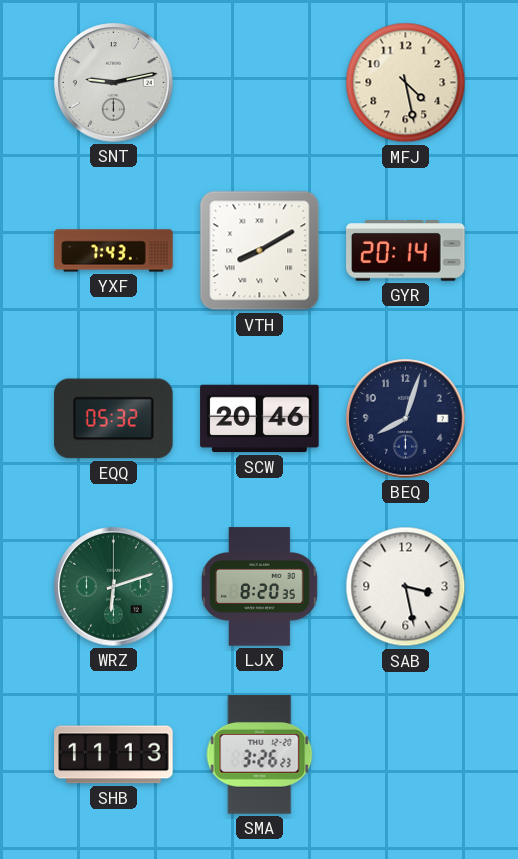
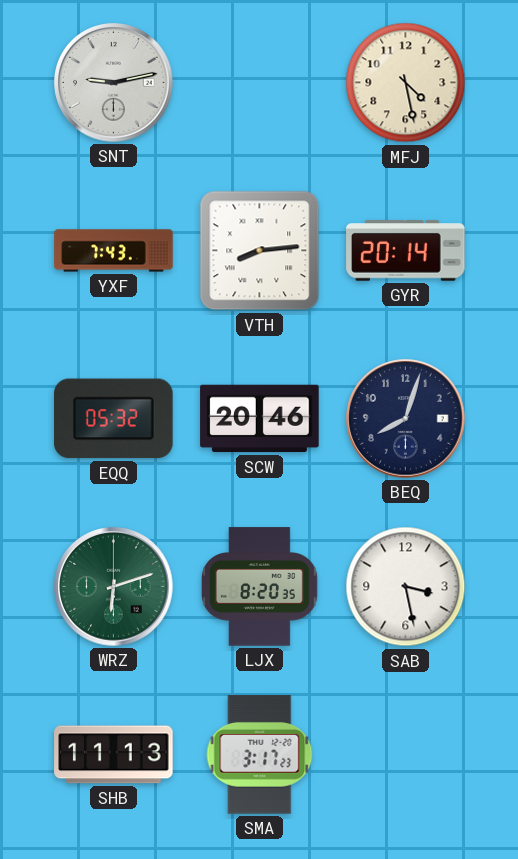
VTH: 8:10 -> 8:14
SMA: 3:26 -> 3:17
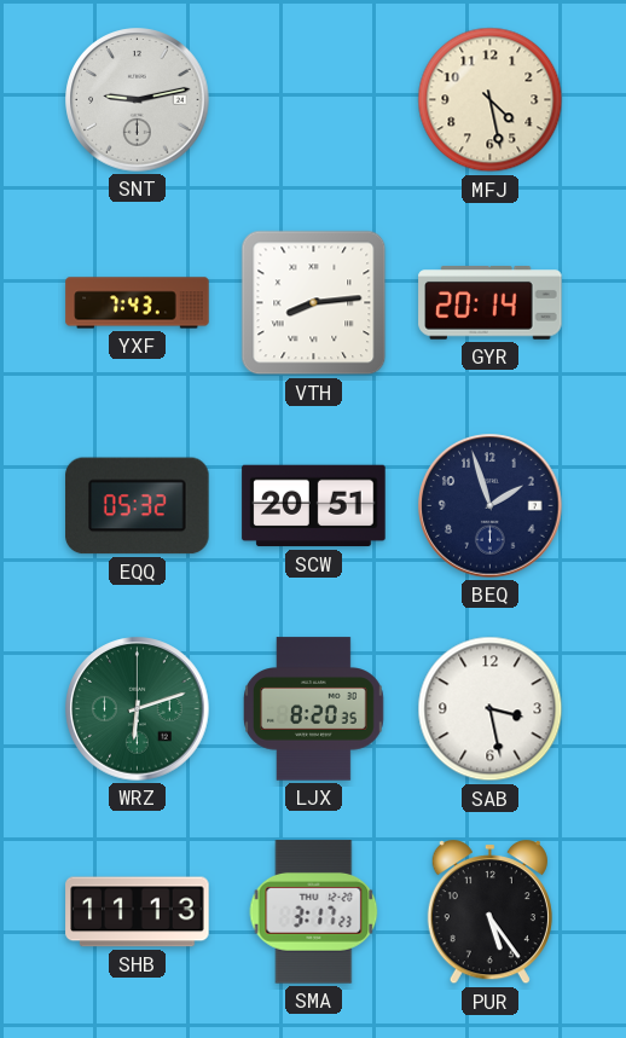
SCW: 20:46 -> 20:51
BEQ: 8:03 -> 1:57
PUR: none -> 5:24
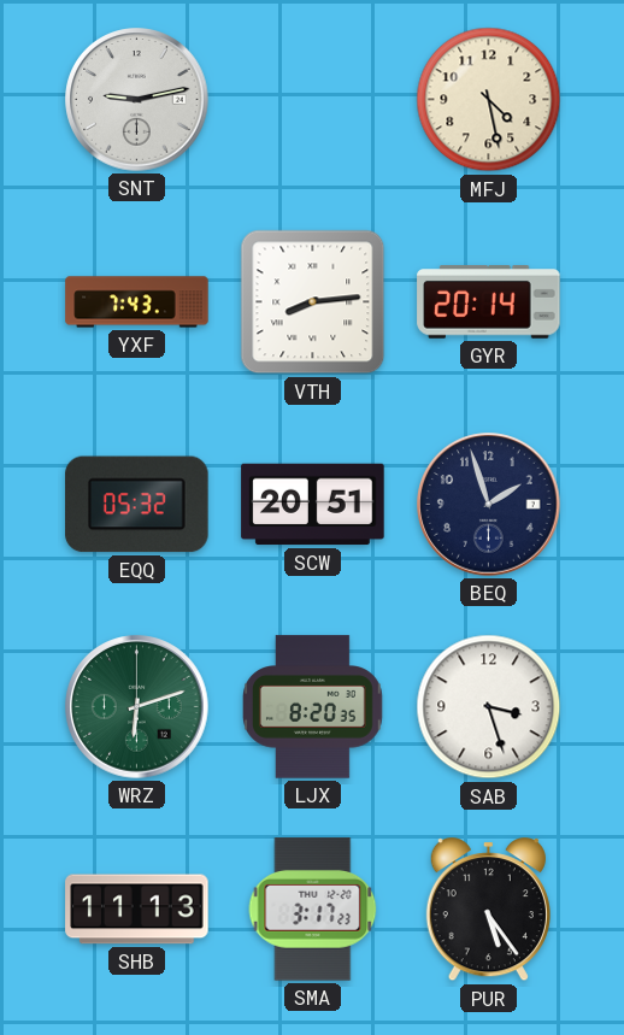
SAB: 3:28 -> 3:27
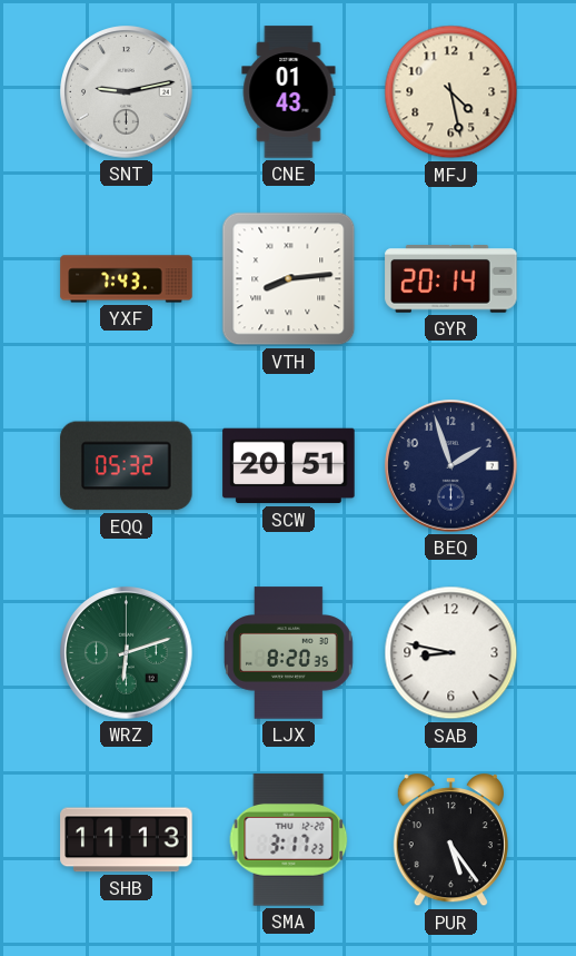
CNE: none -> 01:43
SAB: 3:27 -> 8:47
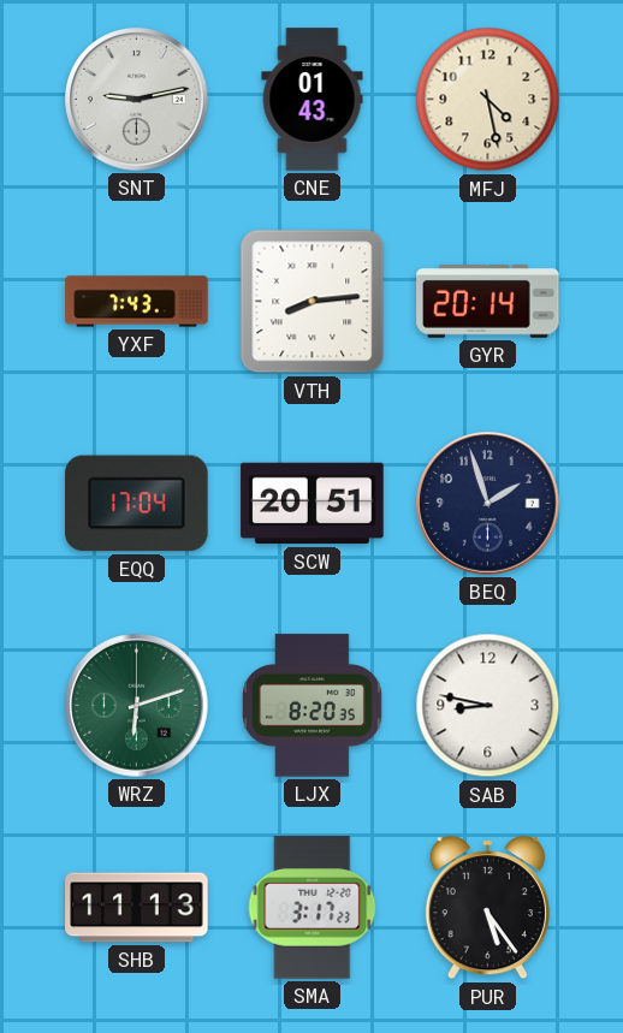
EQQ: 05:32 -> 17:04
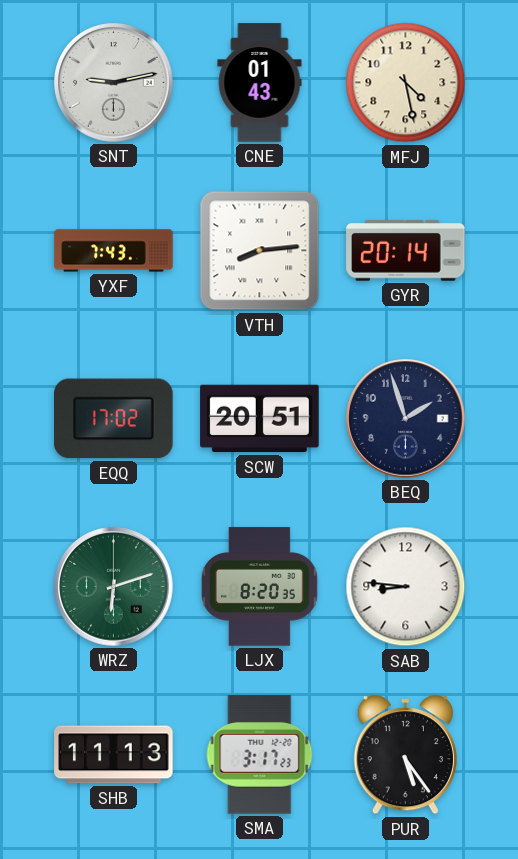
EQQ: 17:04 -> 17:02
SAB: 8:47 -> 8:46
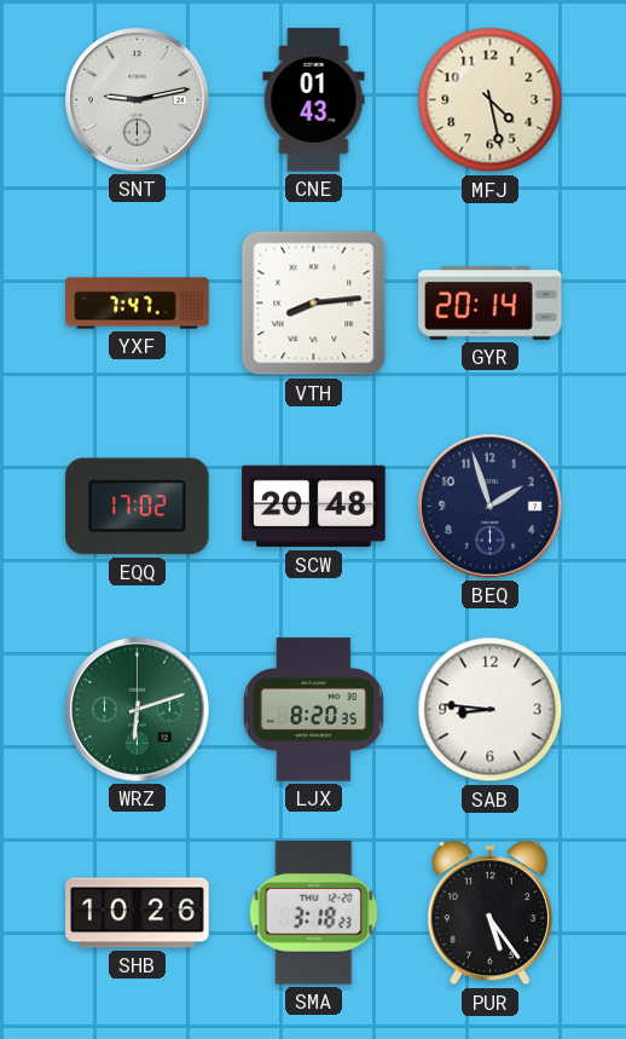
YXF: 7:43 -> 7:47
SCW: 20:51 -> 20:48
SHB: 11:13 -> 10:26
SMA: 3:17 -> 3:18
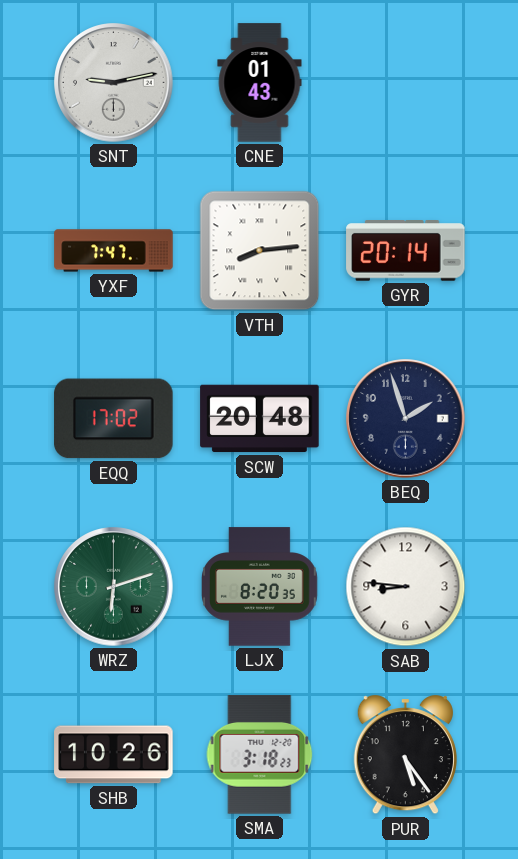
MFJ: 4:28 -> none
